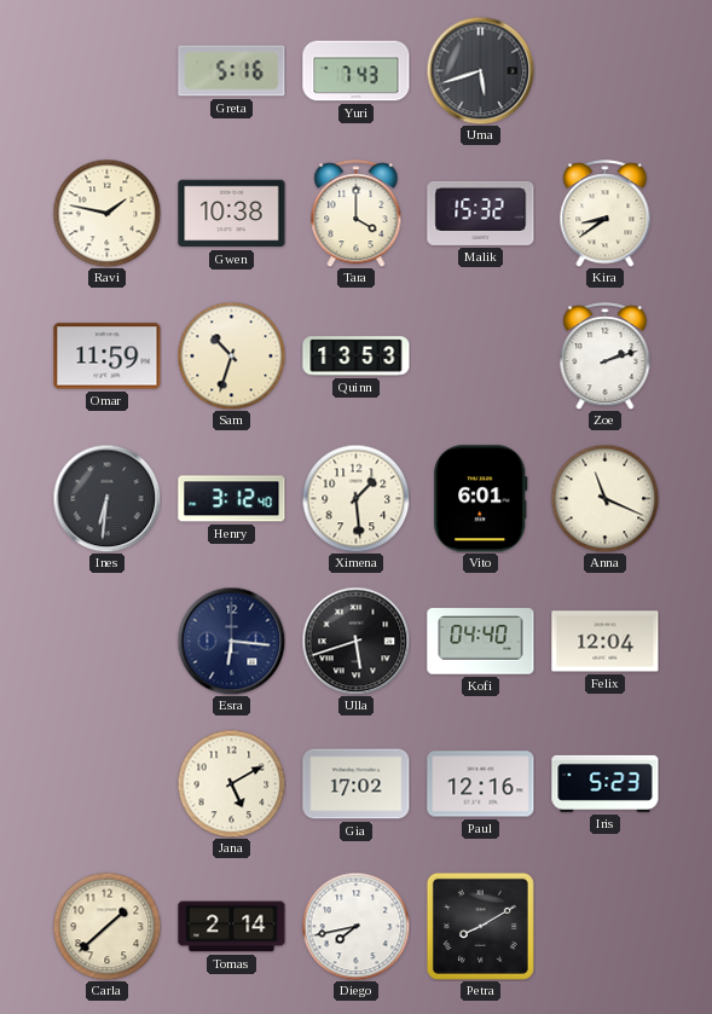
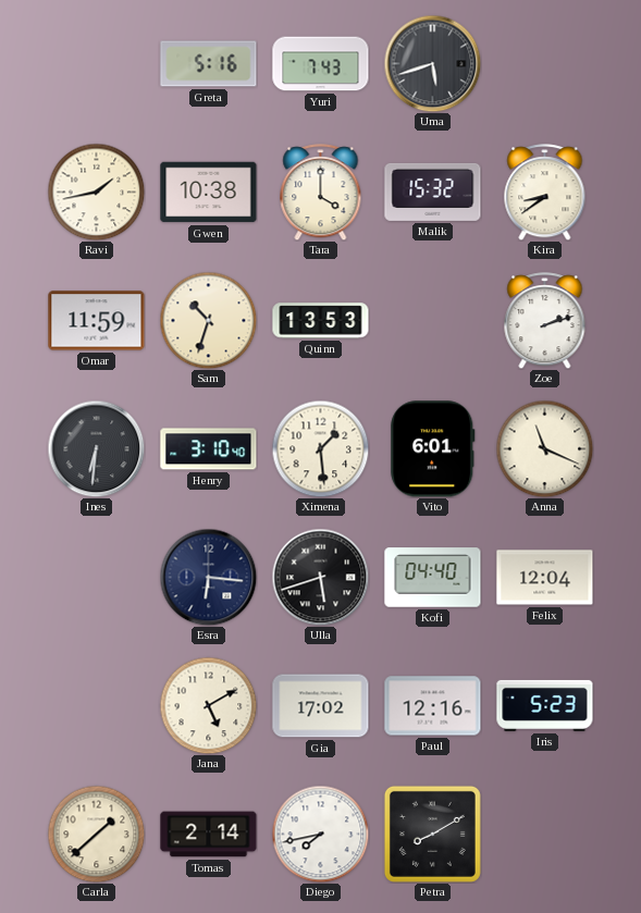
Ravi: 1:47 -> 1:43
Henry: 3:12 -> 3:10
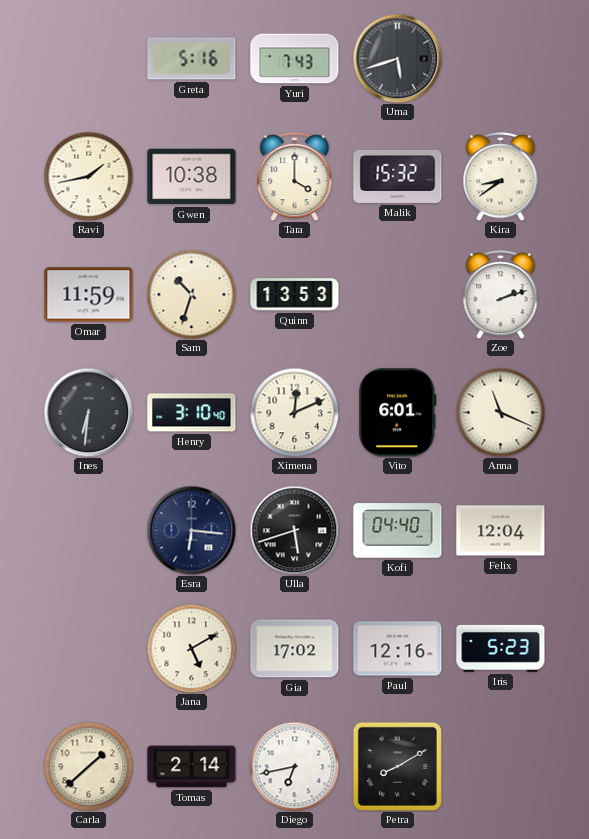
Ximena: 1:29 -> 12:11
Diego: 7:43 -> 6:43
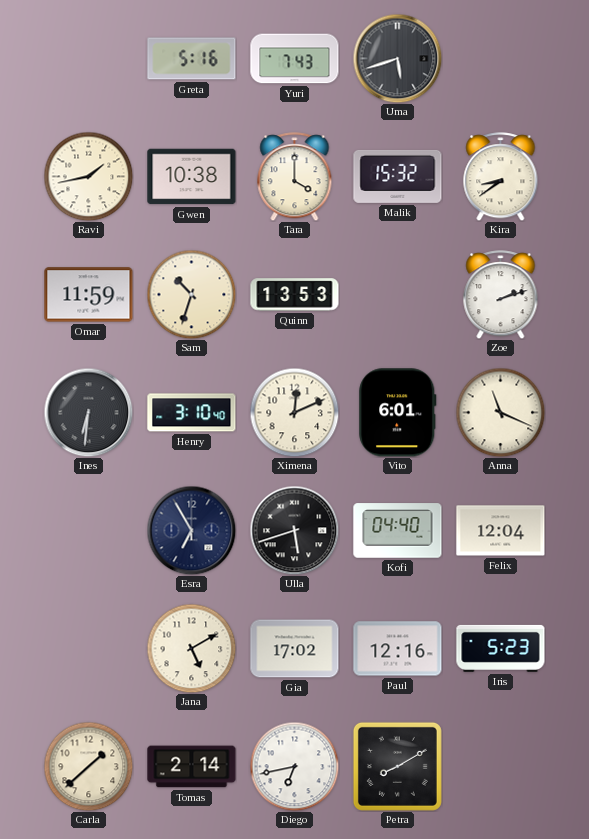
Esra: 6:16 -> 6:55
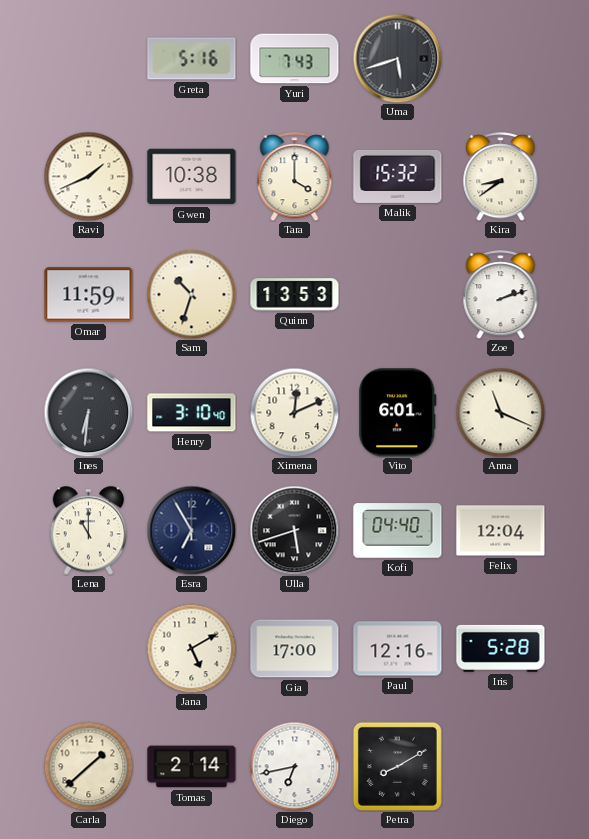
Ravi: 1:43 -> 1:41
Lena: none -> 11:00
Gia: 17:02 -> 17:00
Iris: 5:23 -> 5:28
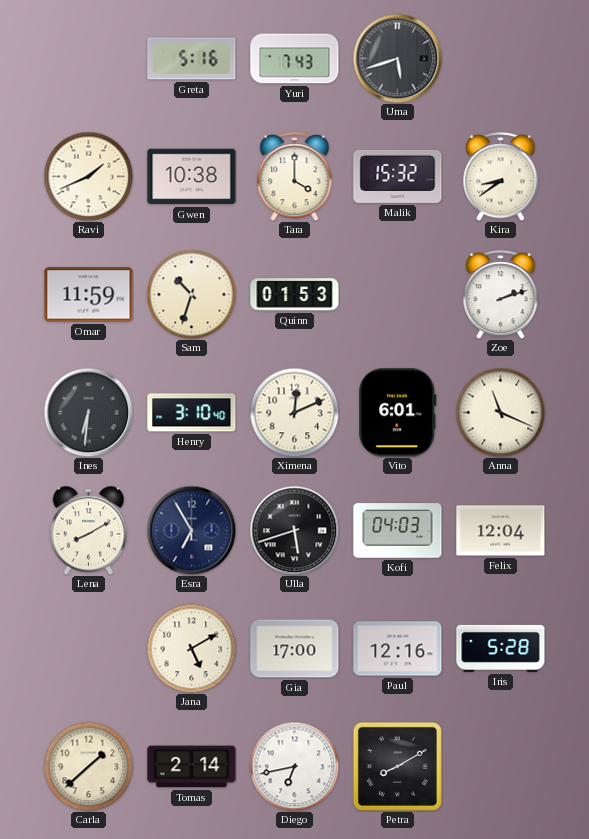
Quinn: 13:53 -> 01:53
Lena: 11:00 -> 8:10
Kofi: 04:40 -> 04:03
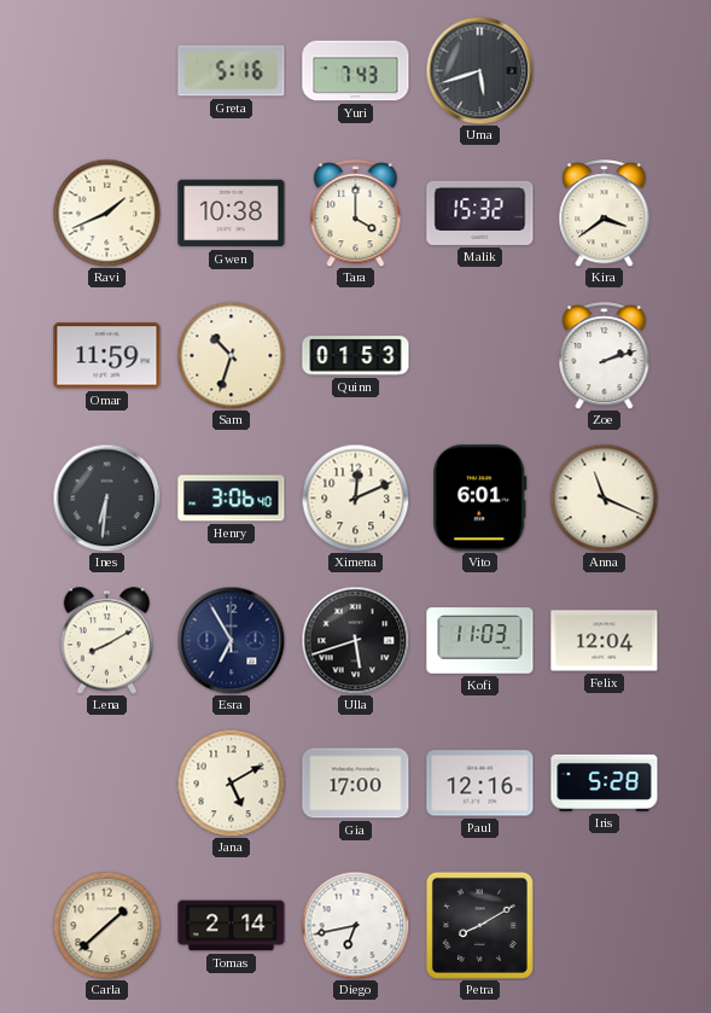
Kira: 8:39 -> 3:39
Henry: 3:10 -> 3:06
Kofi: 04:03 -> 11:03
